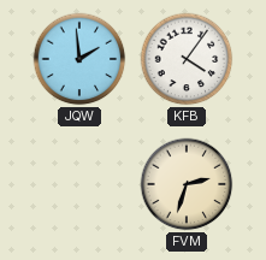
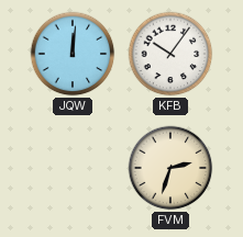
JQW: 1:59 -> 12:01
KFB: 4:06 -> 10:06
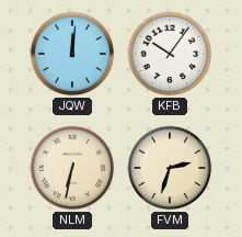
NLM: none -> 6:32
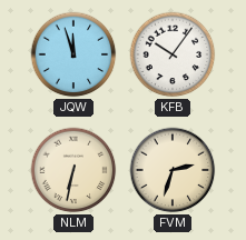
JQW: 12:01 -> 11:57
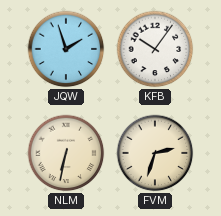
JQW: 11:57 -> 1:57
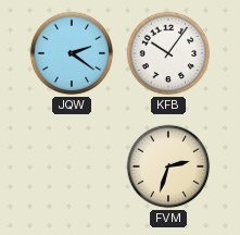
JQW: 1:57 -> 2:21
NLM: 6:32 -> none
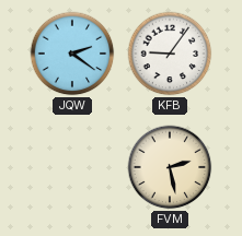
KFB: 10:06 -> 9:06
FVM: 2:33 -> 2:28
